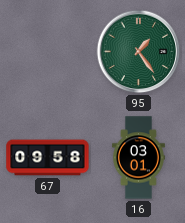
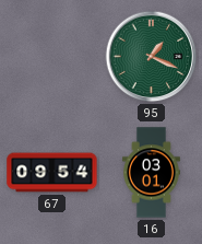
95: 1:24 -> 1:19
67: 09:58 -> 09:54
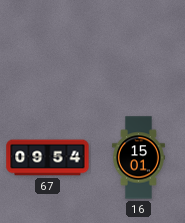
95: 1:19 -> none
16: 03:01 -> 15:01
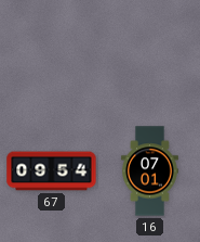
16: 15:01 -> 07:01
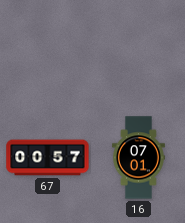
67: 09:54 -> 00:57
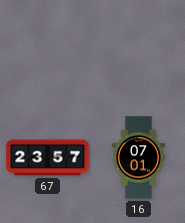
67: 00:57 -> 23:57
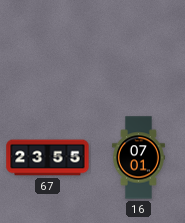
67: 23:57 -> 23:55
